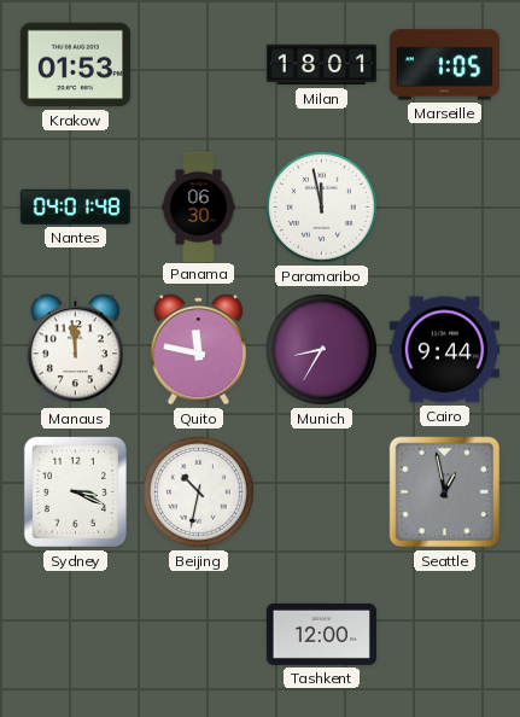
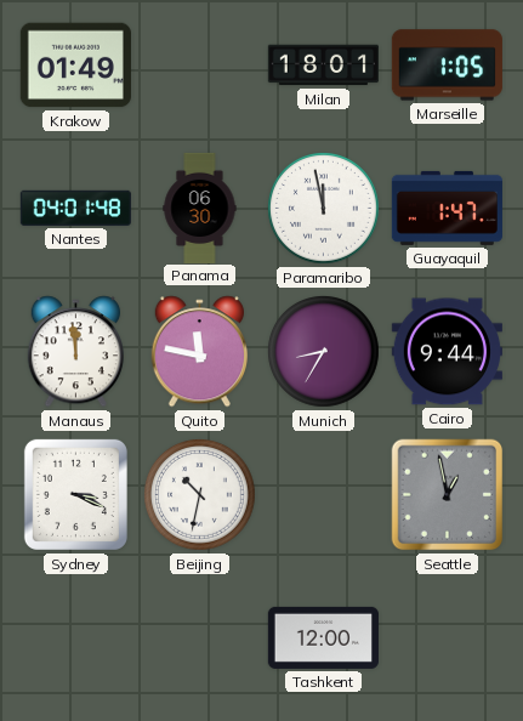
Krakow: 01:53 -> 01:49
Guayaquil: none -> 1:47
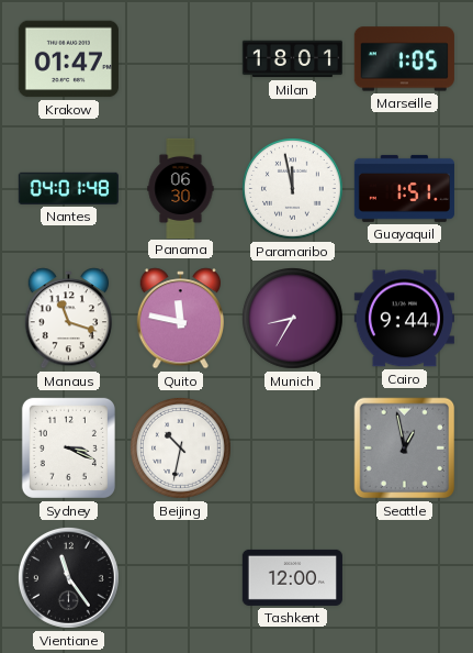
Krakow: 01:49 -> 01:47
Guayaquil: 1:47 -> 1:51
Manaus: 11:59 -> 11:18
Vientiane: none -> 11:24
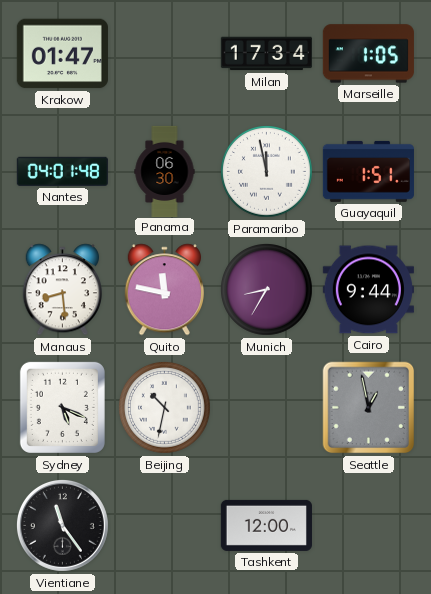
Milan: 18:01 -> 17:34
Manaus: 11:18 -> 8:29
Sydney: 3:19 -> 5:19
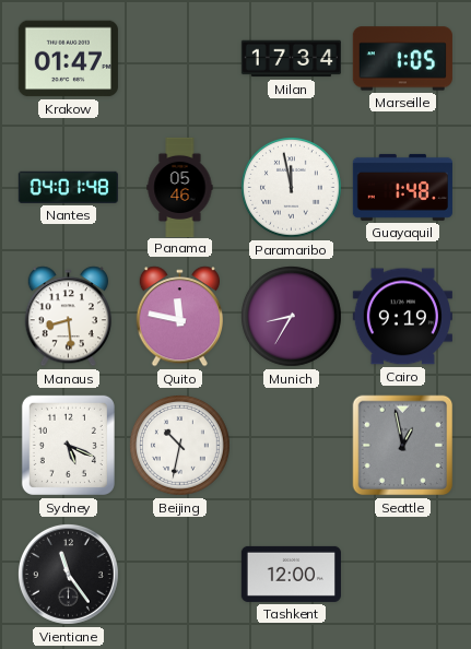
Panama: 06:30 -> 05:46
Guayaquil: 1:51 -> 1:48
Cairo: 9:44 -> 9:19
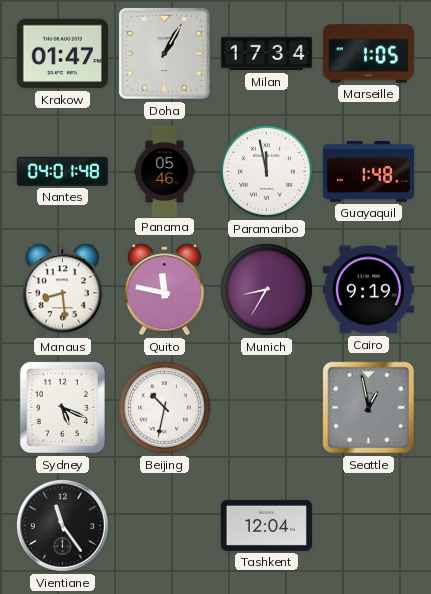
Doha: none -> 1:05
Tashkent: 12:00 -> 12:04
